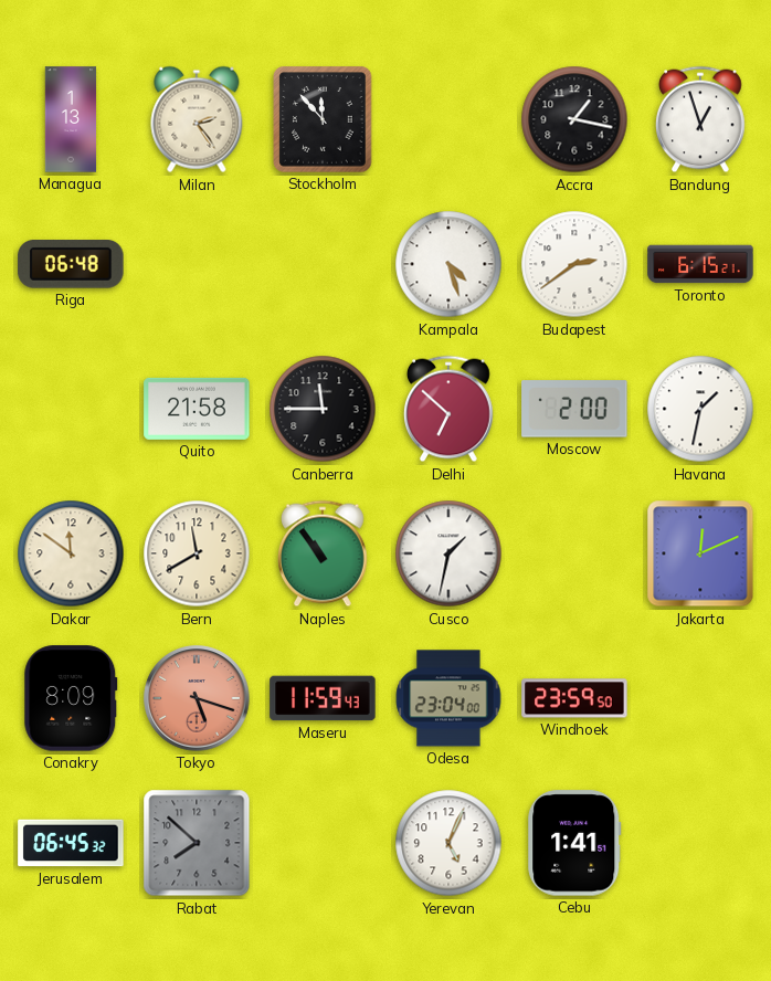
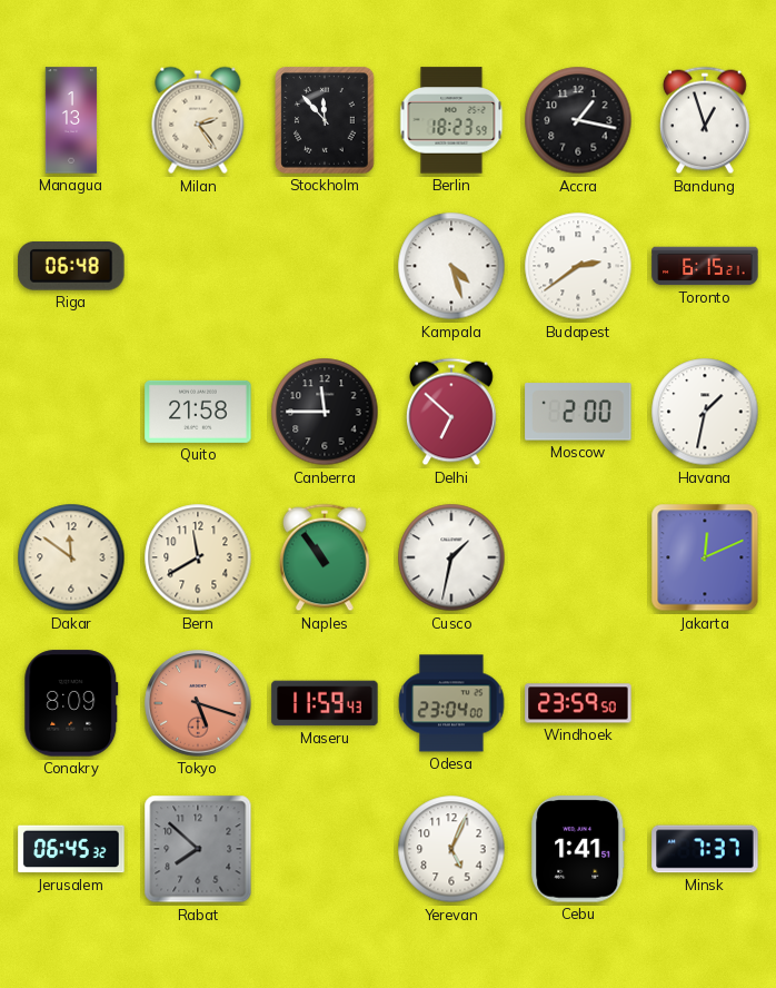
Berlin: none -> 18:23
Minsk: none -> 7:37
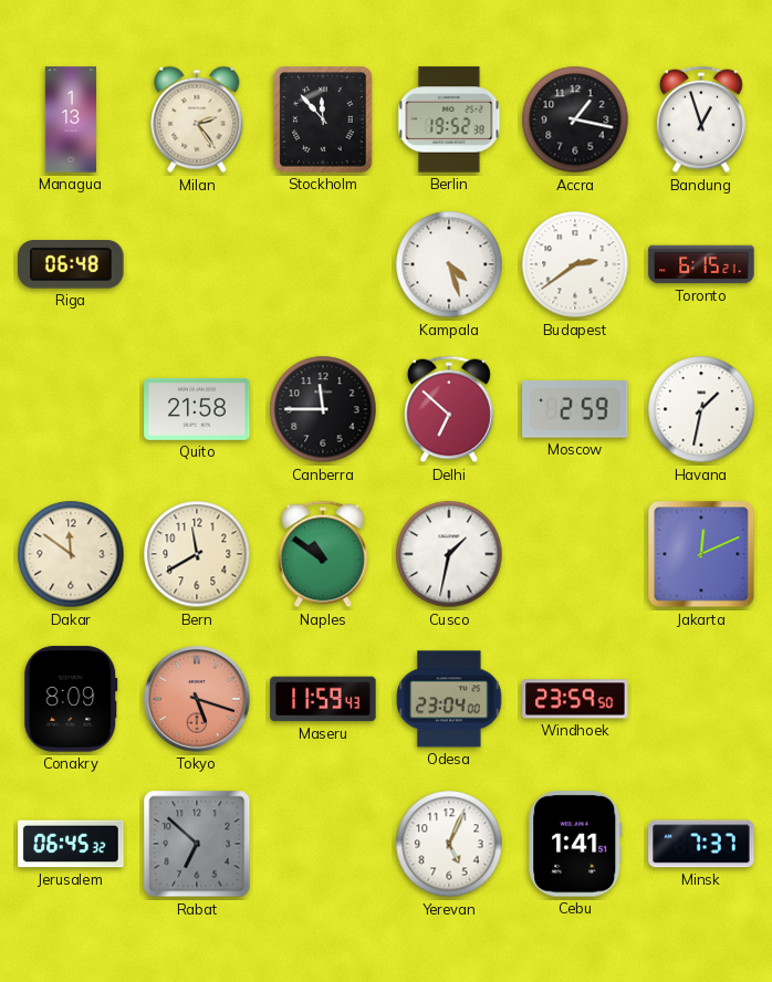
Berlin: 18:23 -> 19:52
Moscow: 2:00 -> 2:59
Naples: 10:54 -> 10:51
Rabat: 7:52 -> 6:52
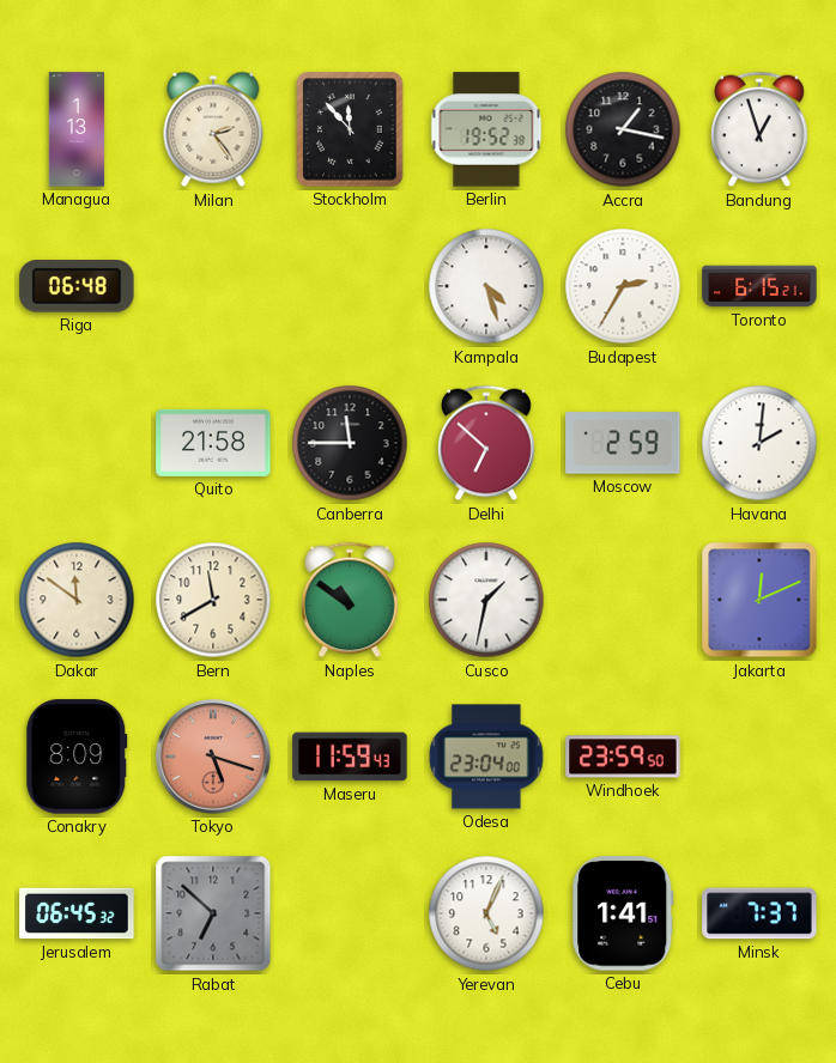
Budapest: 2:39 -> 2:35
Havana: 1:32 -> 2:01
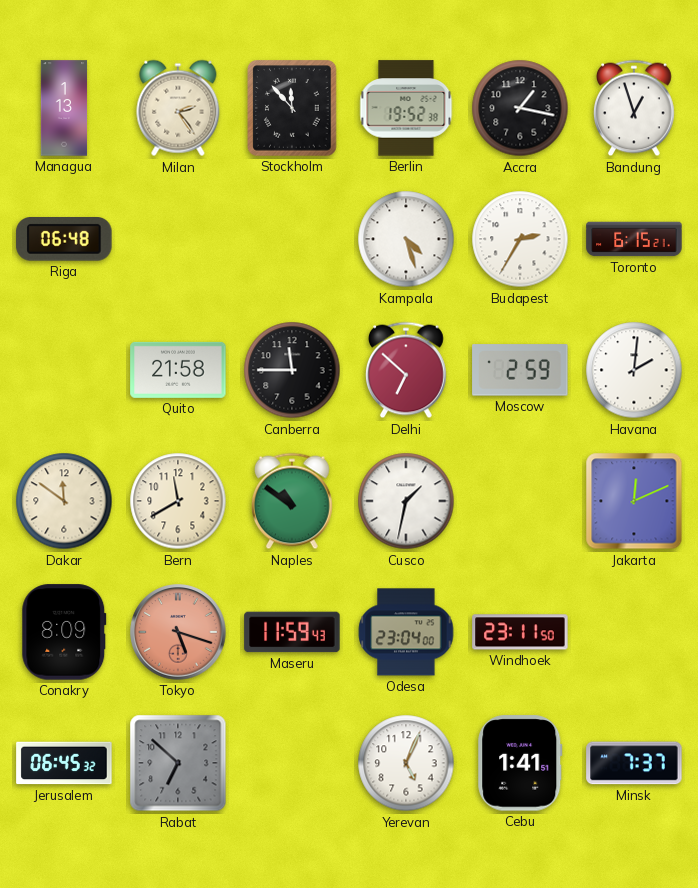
Windhoek: 23:59 -> 23:11
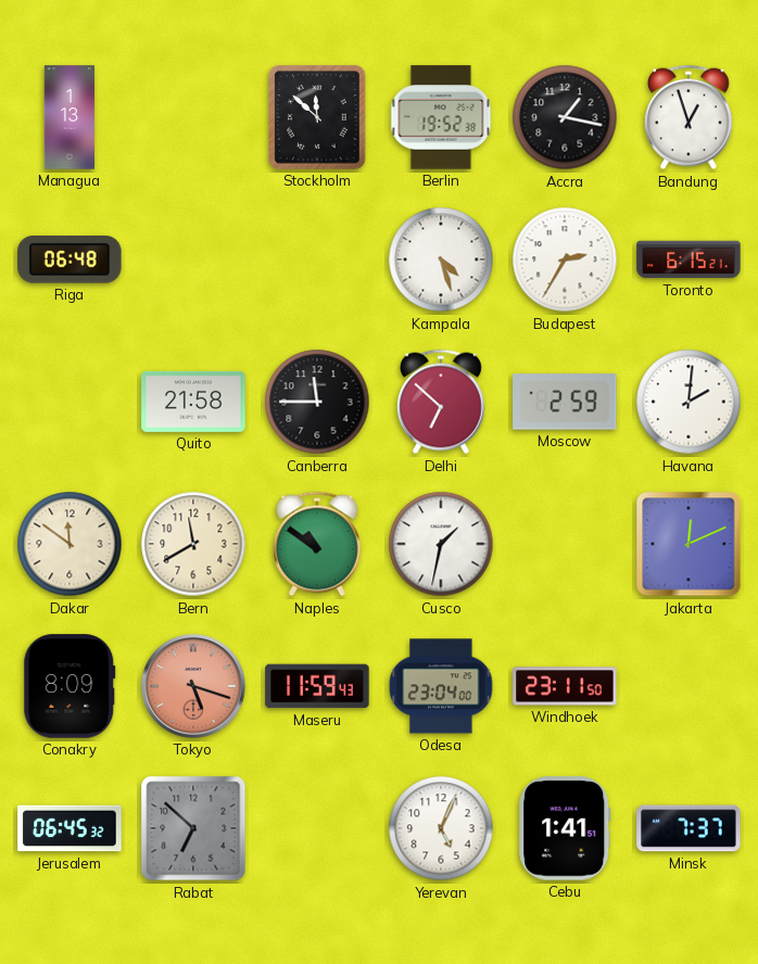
Milan: 2:24 -> none
Stockholm: 11:53 -> 11:52
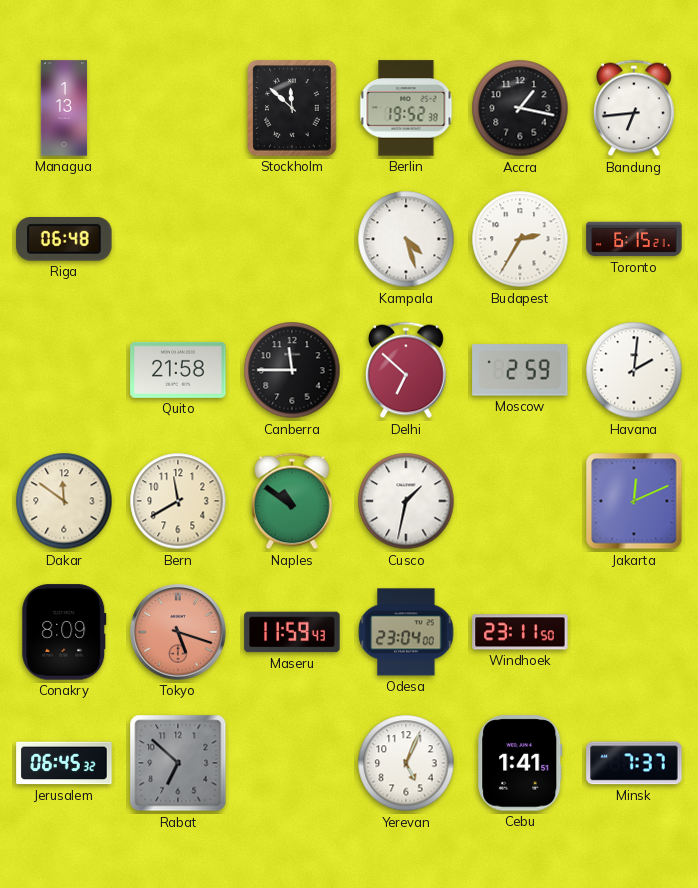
Bandung: 12:57 -> 6:44
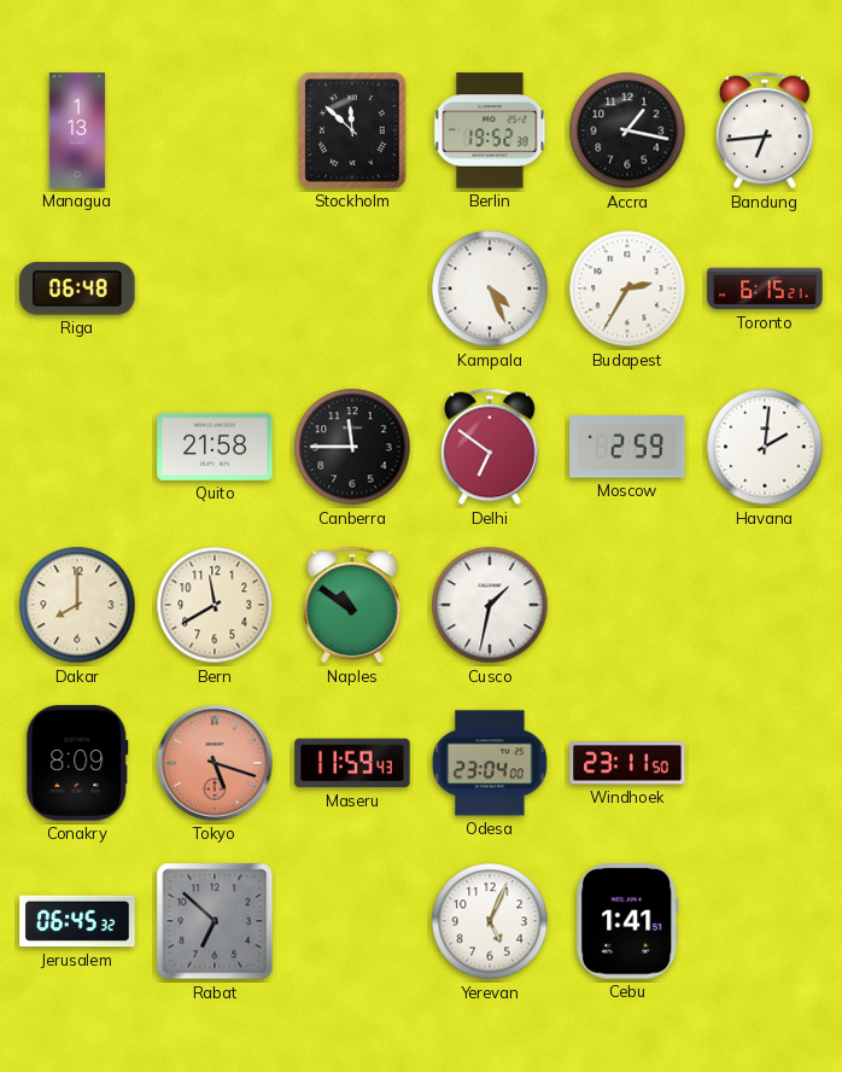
Kampala: 4:27 -> 4:26
Delhi: 6:52 -> 6:51
Dakar: 11:51 -> 8:00
Jakarta: 12:11 -> none
Minsk: 7:37 -> none
